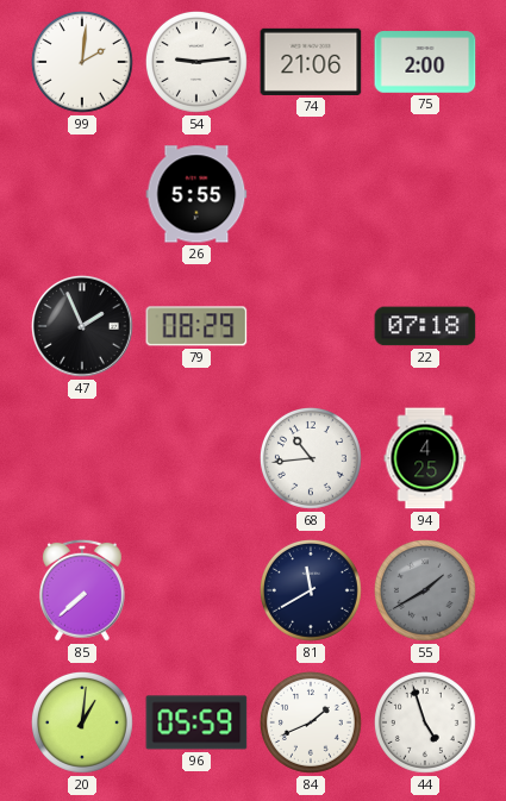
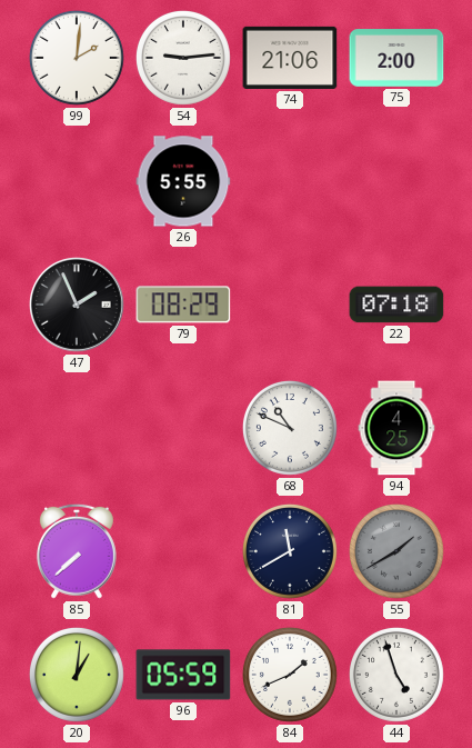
68: 10:44 -> 10:49
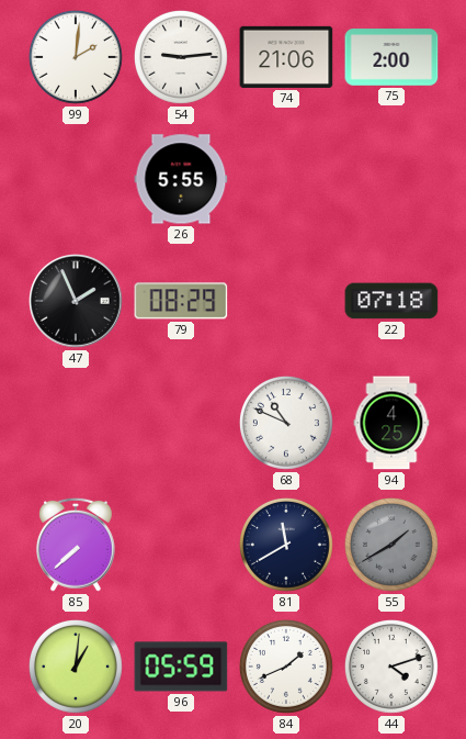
44: 4:57 -> 4:12
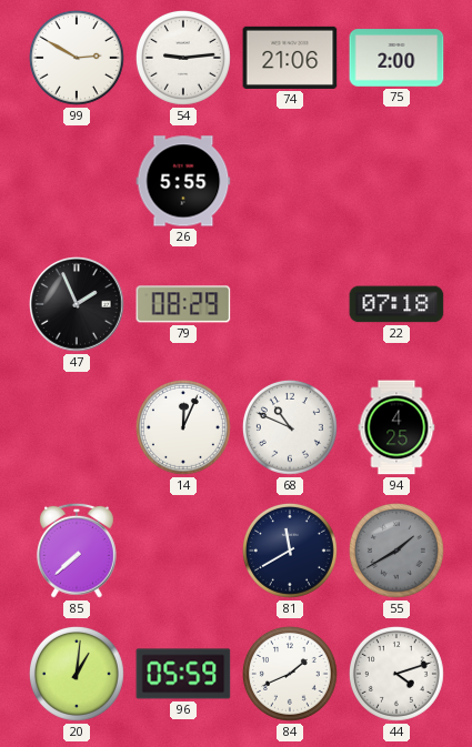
99: 2:01 -> 2:50
14: none -> 12:04
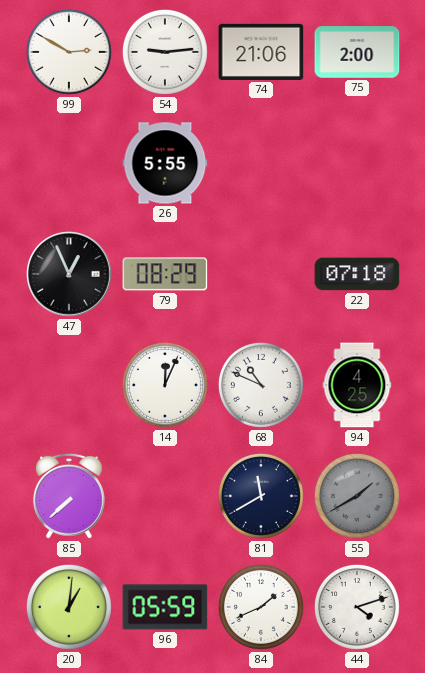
47: 1:56 -> 12:56
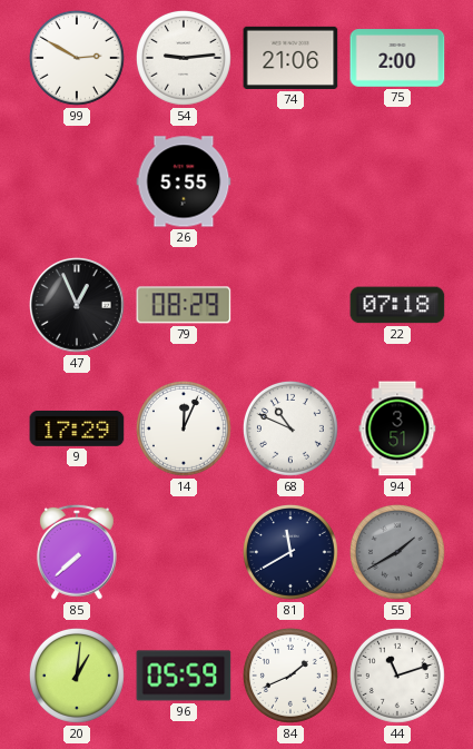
9: none -> 17:29
94: 4:25 -> 3:51
44: 4:12 -> 11:12
